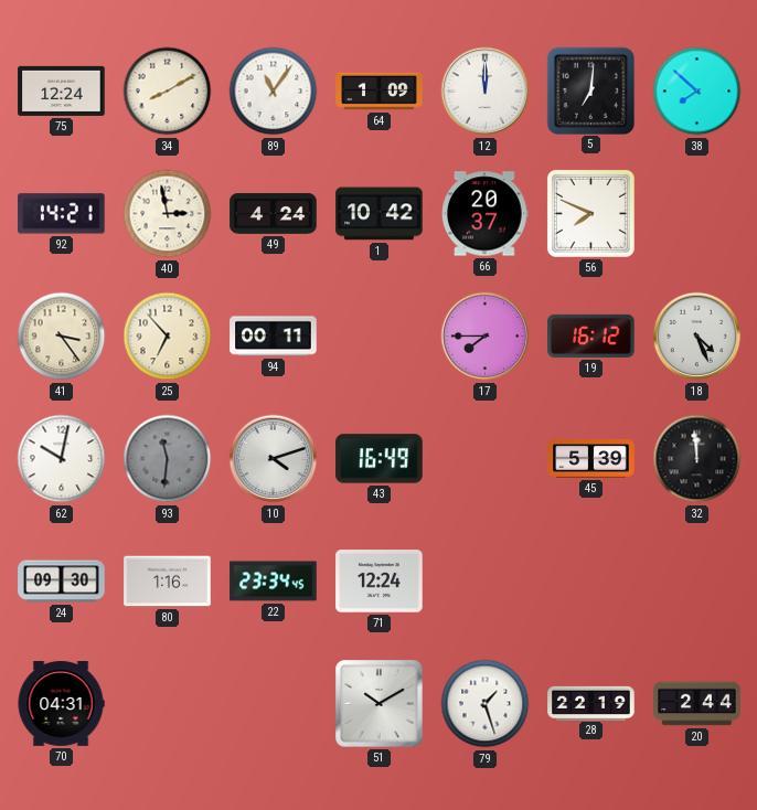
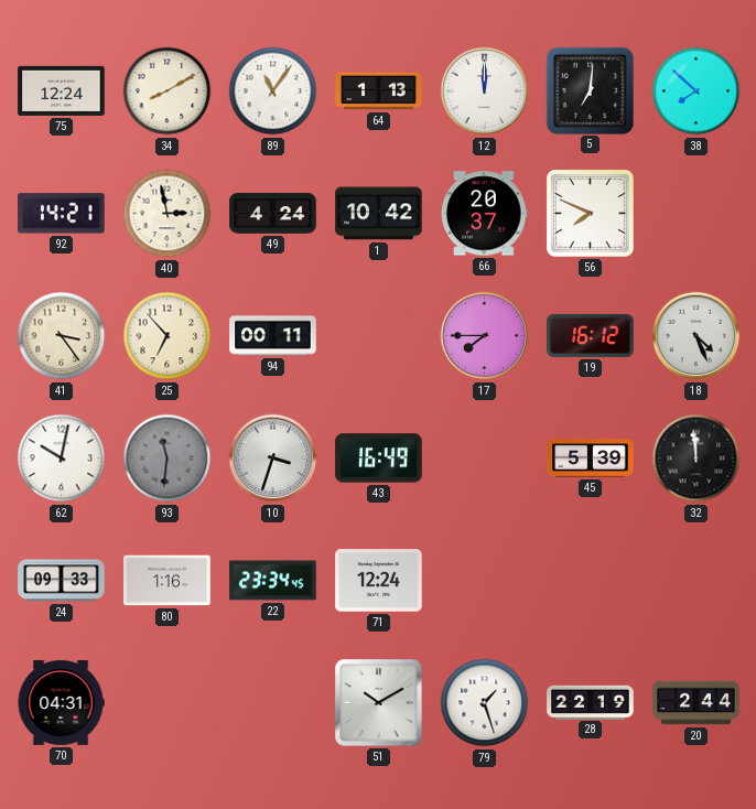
64: 1:09 -> 1:13
10: 4:12 -> 3:33
24: 09:30 -> 09:33
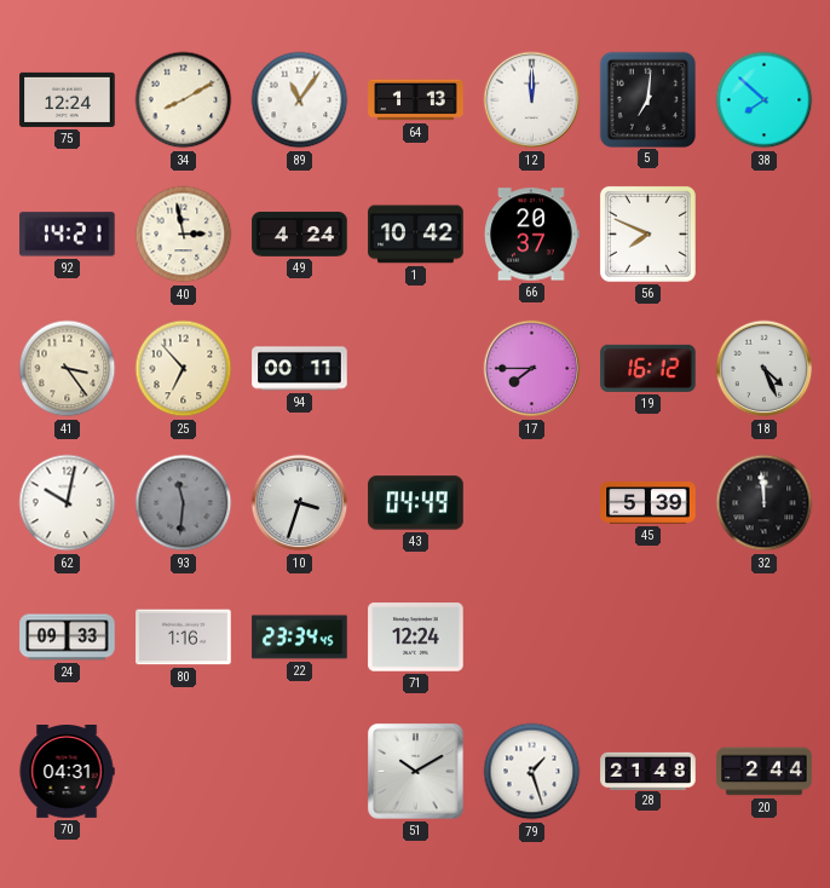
43: 16:49 -> 04:49
28: 22:19 -> 21:48
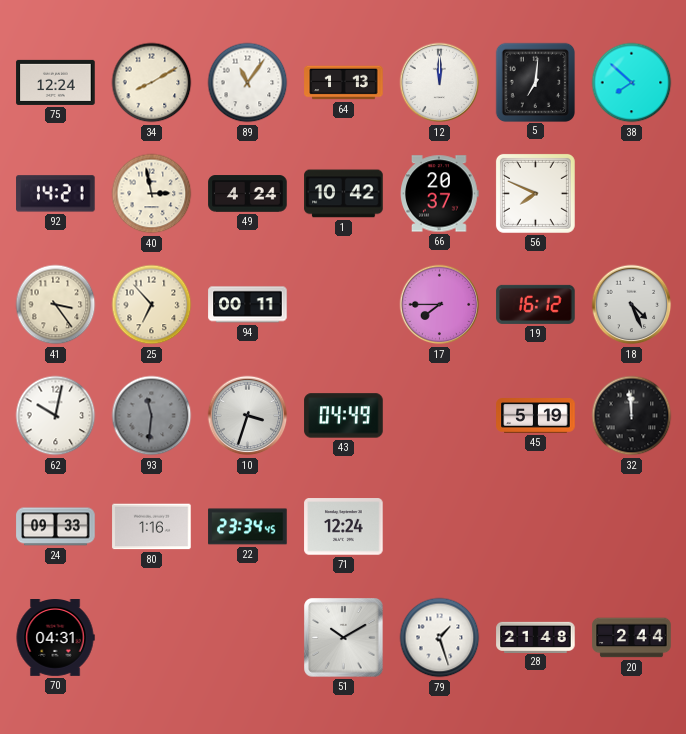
45: 5:39 -> 5:19
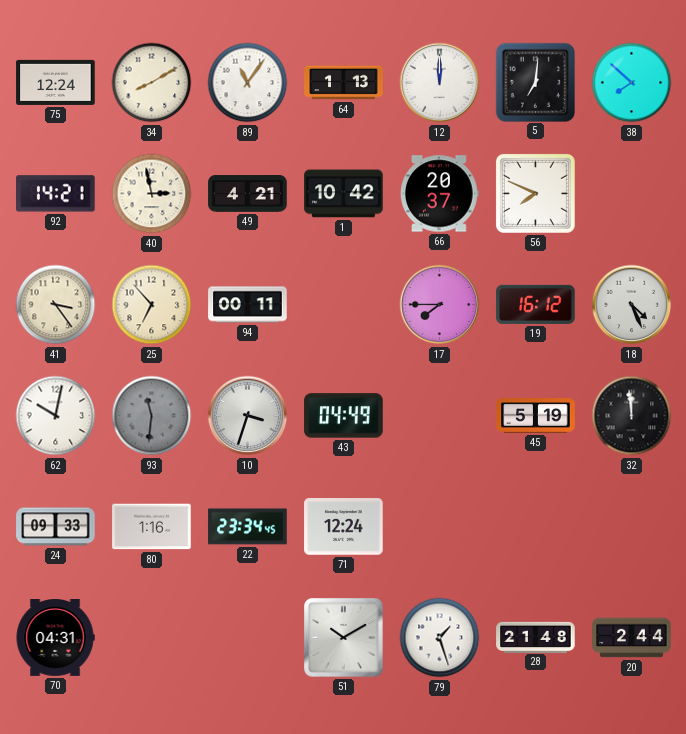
49: 4:24 -> 4:21
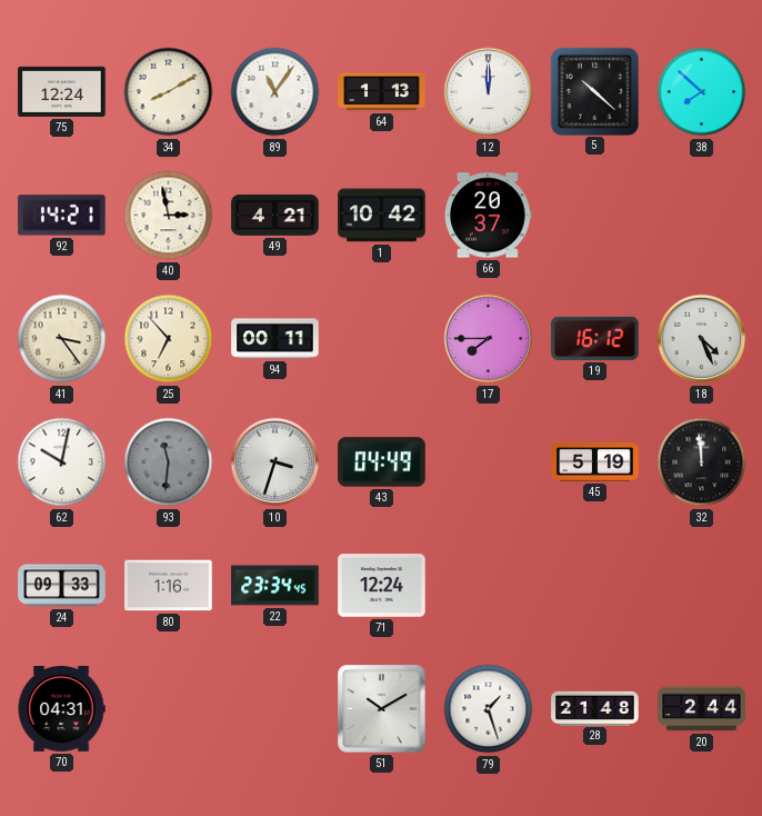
5: 7:01 -> 10:22
56: 7:49 -> none
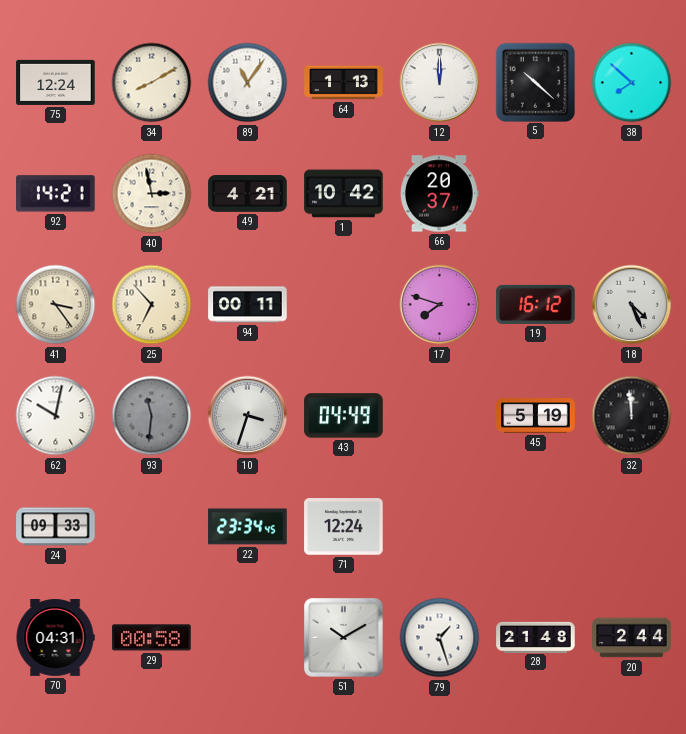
17: 7:45 -> 7:48
80: 1:16 -> none
29: none -> 00:58
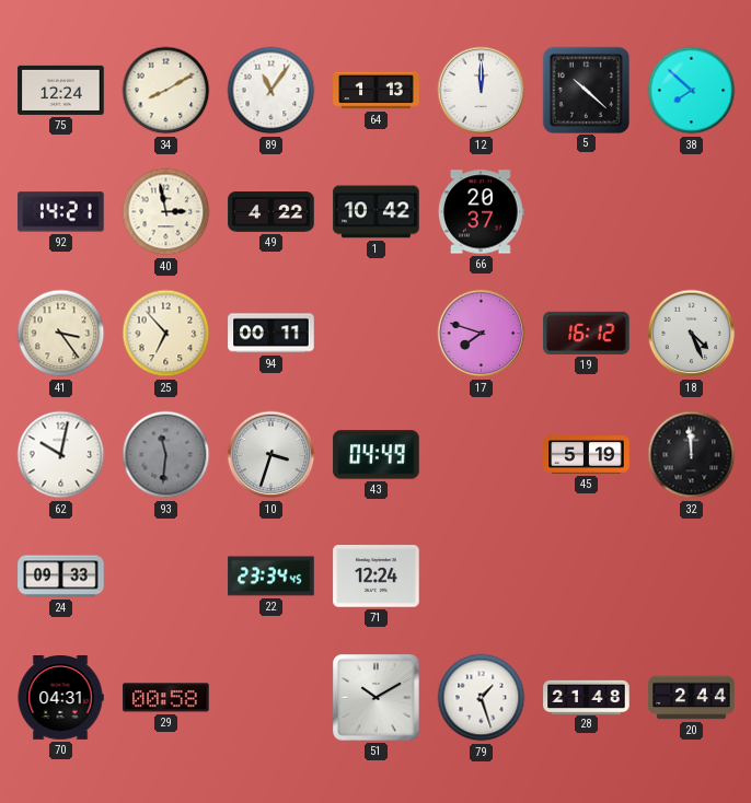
49: 4:21 -> 4:22
